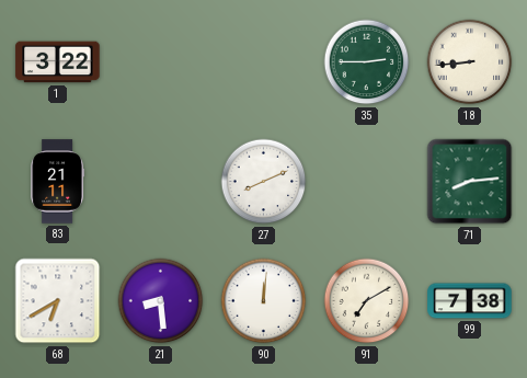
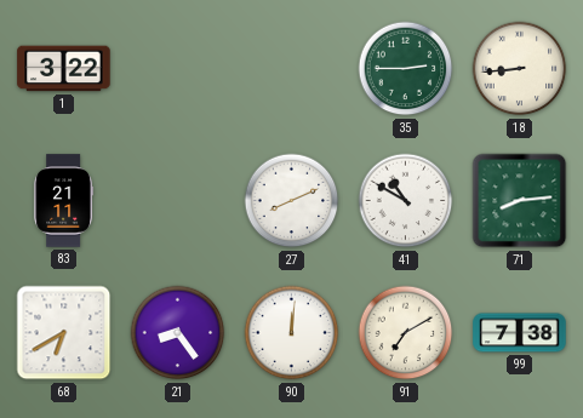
41: none -> 10:50
21: 8:29 -> 8:24
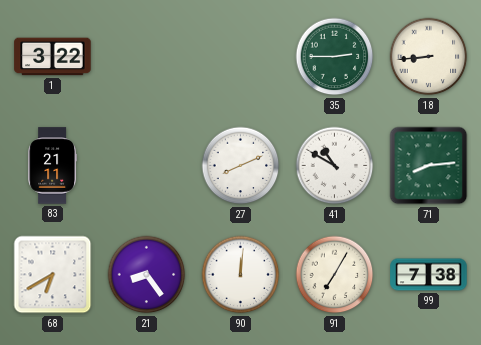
91: 7:10 -> 7:05
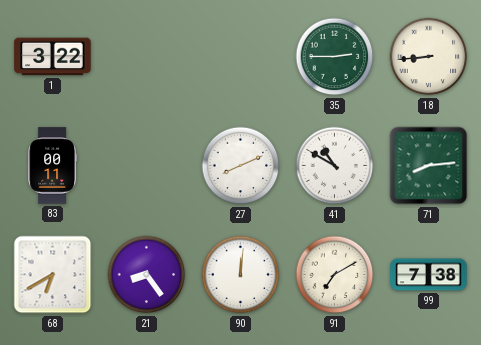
83: 21:11 -> 00:11
91: 7:05 -> 7:10
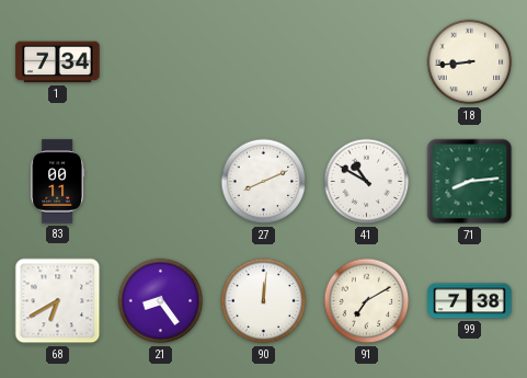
1: 3:22 -> 7:34
35: 2:45 -> none
